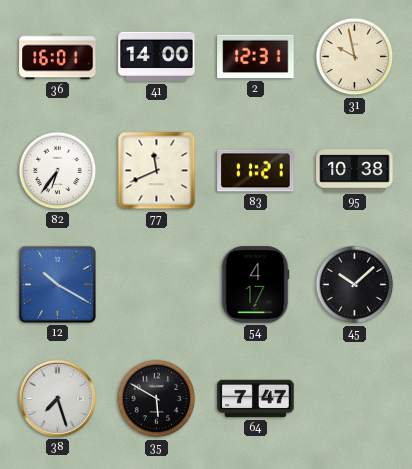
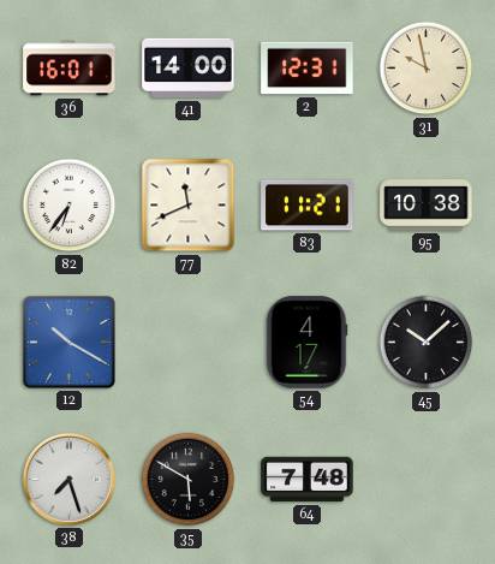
64: 7:47 -> 7:48
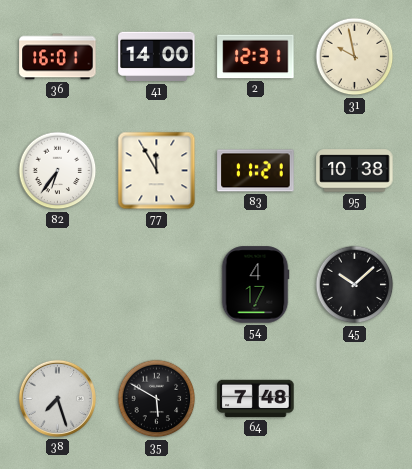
77: 11:41 -> 11:55
12: 10:20 -> none
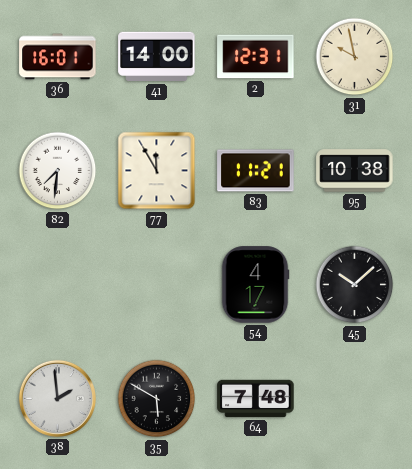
82: 6:36 -> 7:31
38: 7:27 -> 1:59
